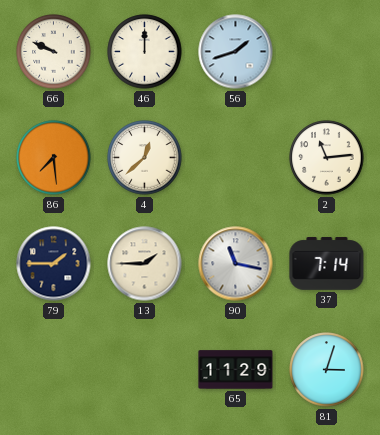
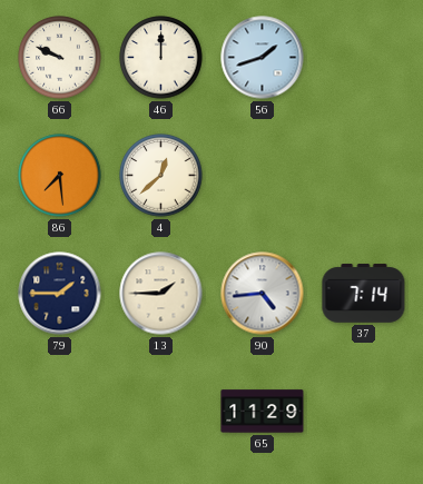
2: 11:14 -> none
90: 11:17 -> 4:44
81: 3:03 -> none
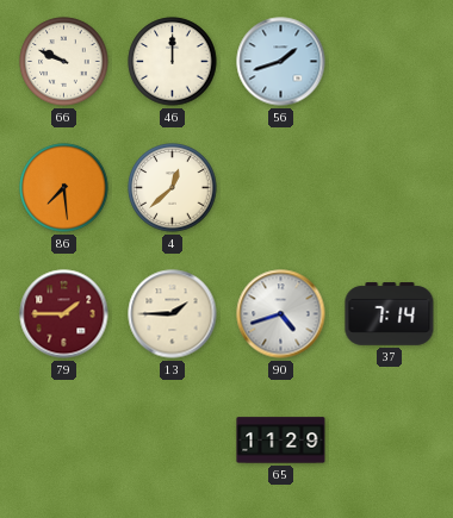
79 dial: navy -> burgundy
90: 4:44 -> 4:42
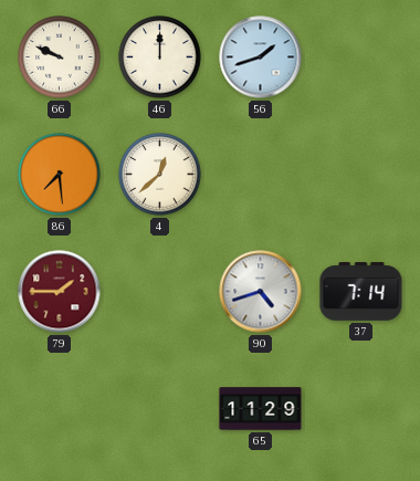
13: 1:45 -> none
